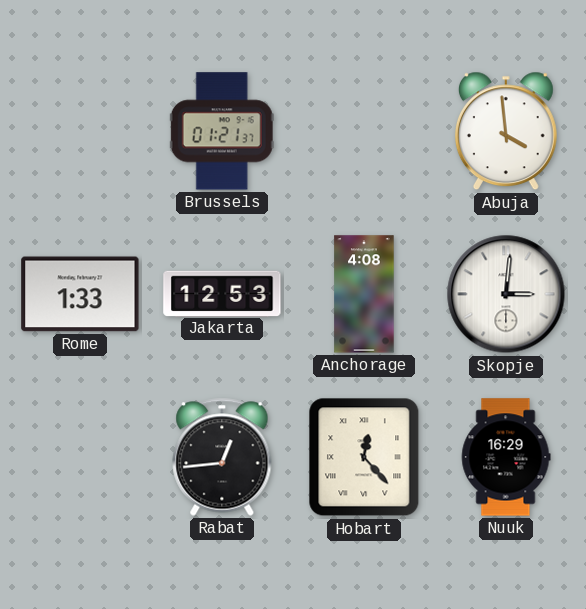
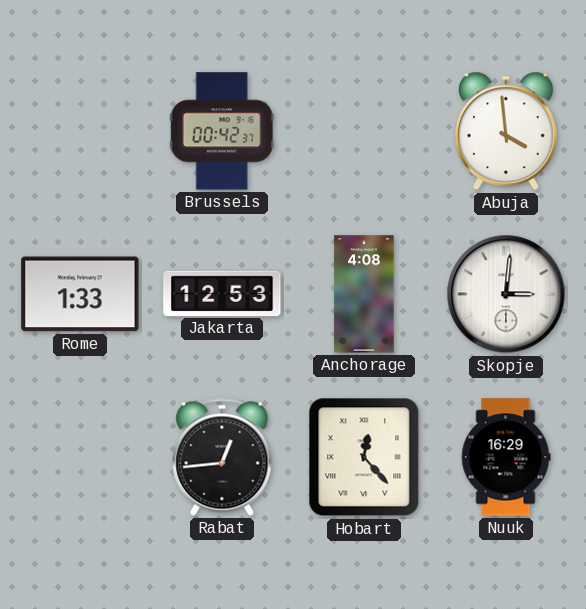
Brussels: 01:21 -> 00:42
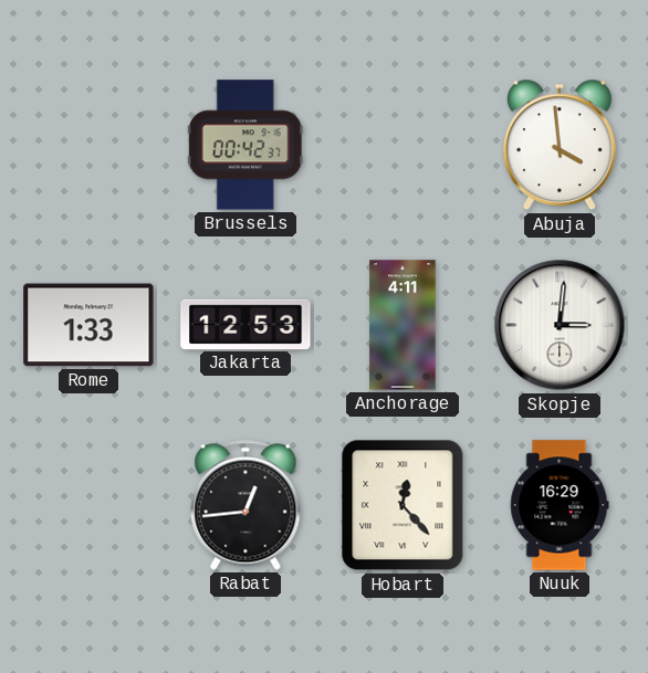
Anchorage: 4:08 -> 4:11
